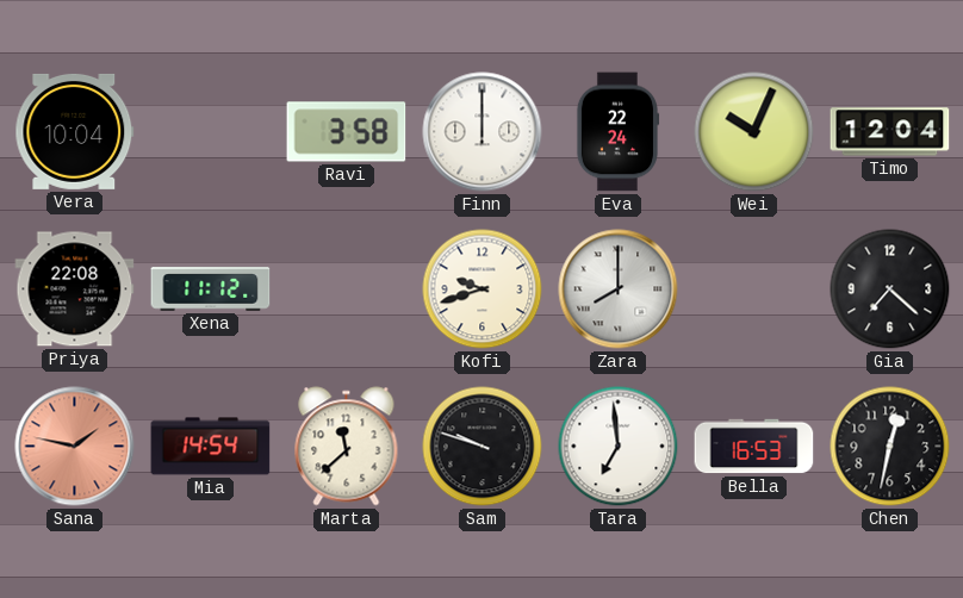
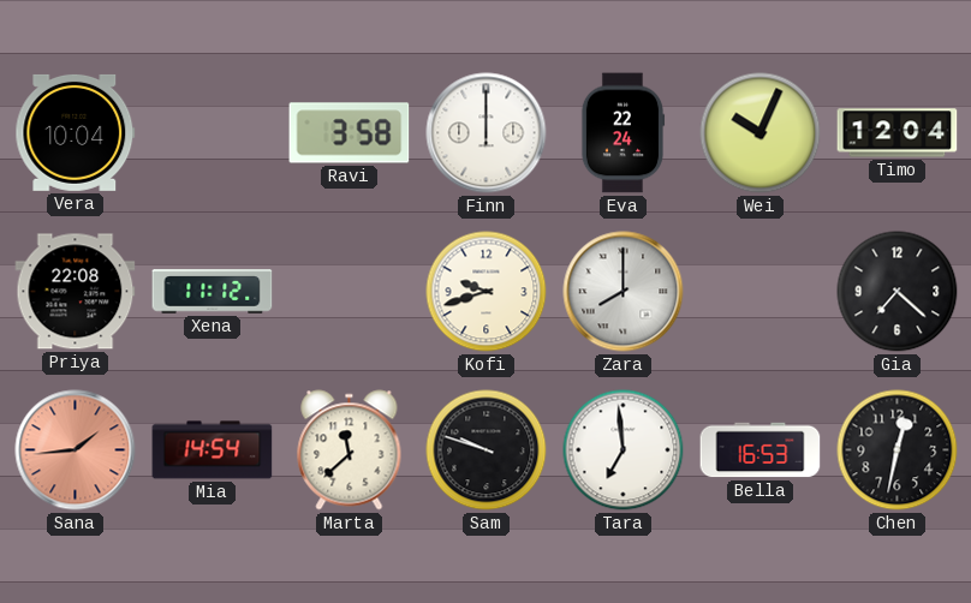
Sana: 1:47 -> 1:44
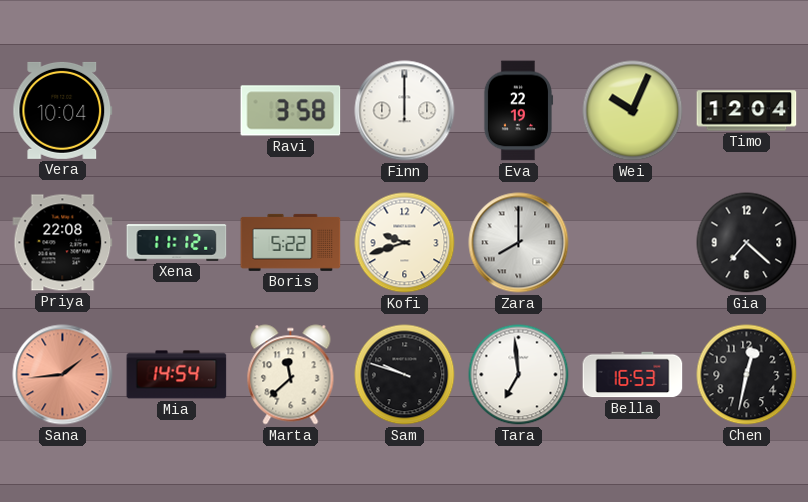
Eva: 22:24 -> 22:19
Boris: none -> 5:22
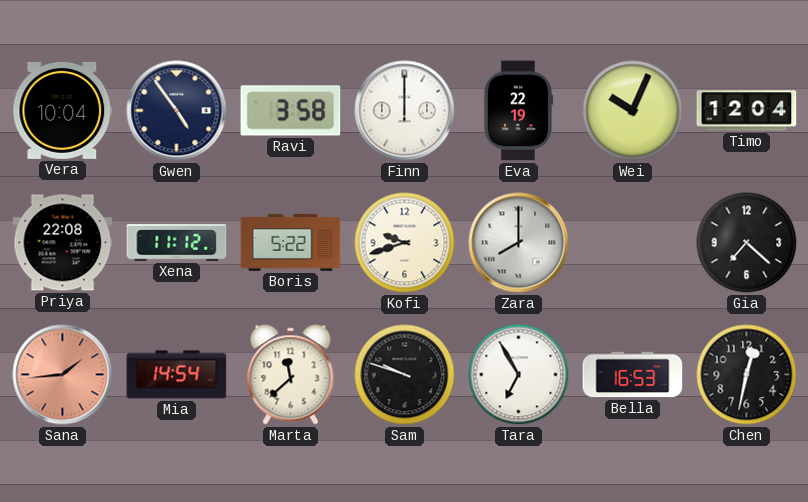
Gwen: none -> 4:54
Tara: 6:59 -> 6:55
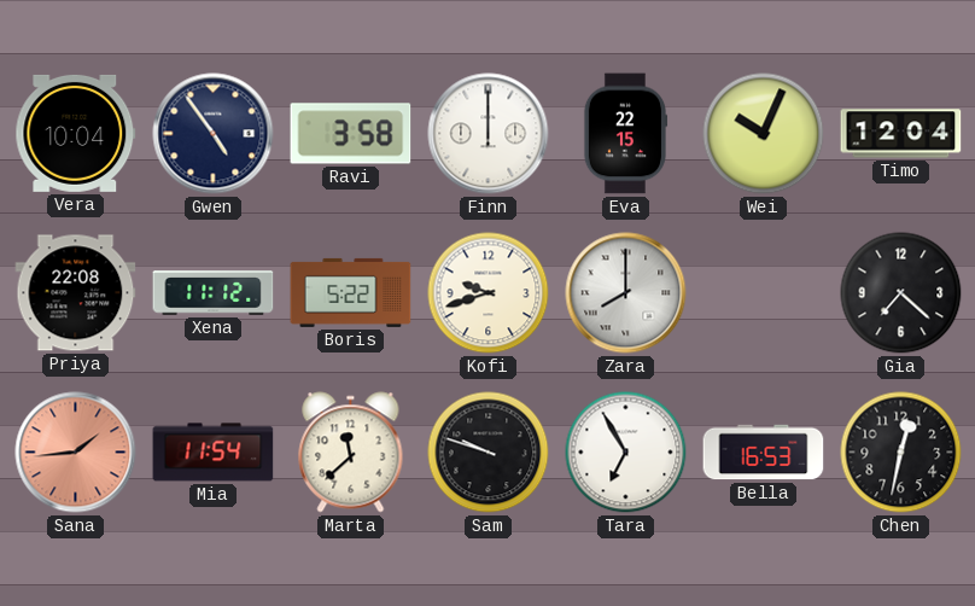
Eva: 22:19 -> 22:15
Mia: 14:54 -> 11:54
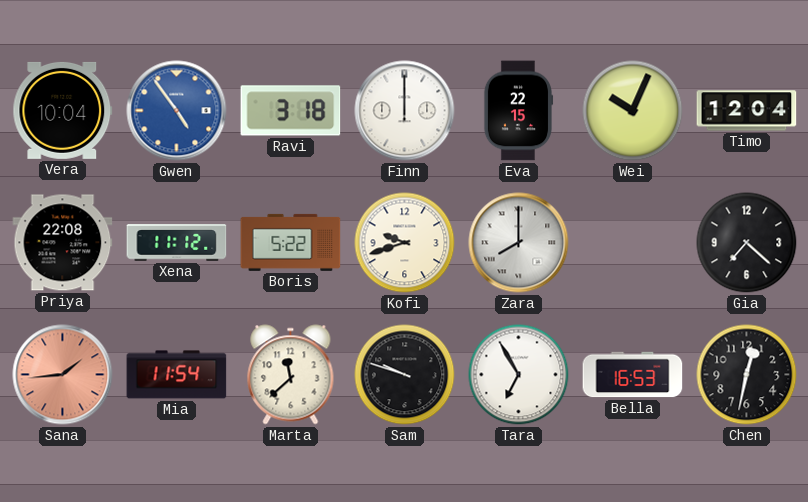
Gwen dial: navy -> blue
Ravi: 3:58 -> 3:18
